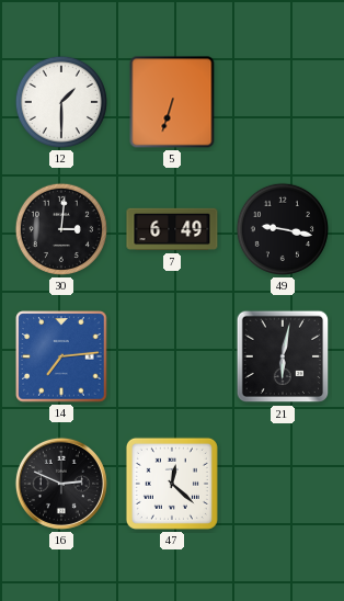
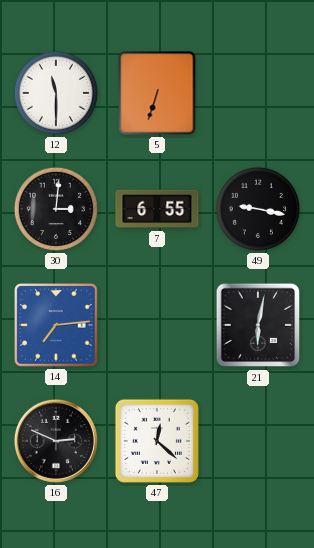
12: 1:30 -> 11:30
7: 6:49 -> 6:55
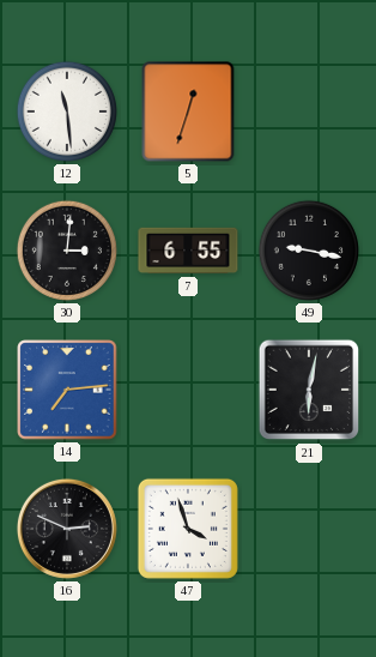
12: 11:30 -> 11:29
5: 6:33 -> 12:33
47: 12:22 -> 3:57
